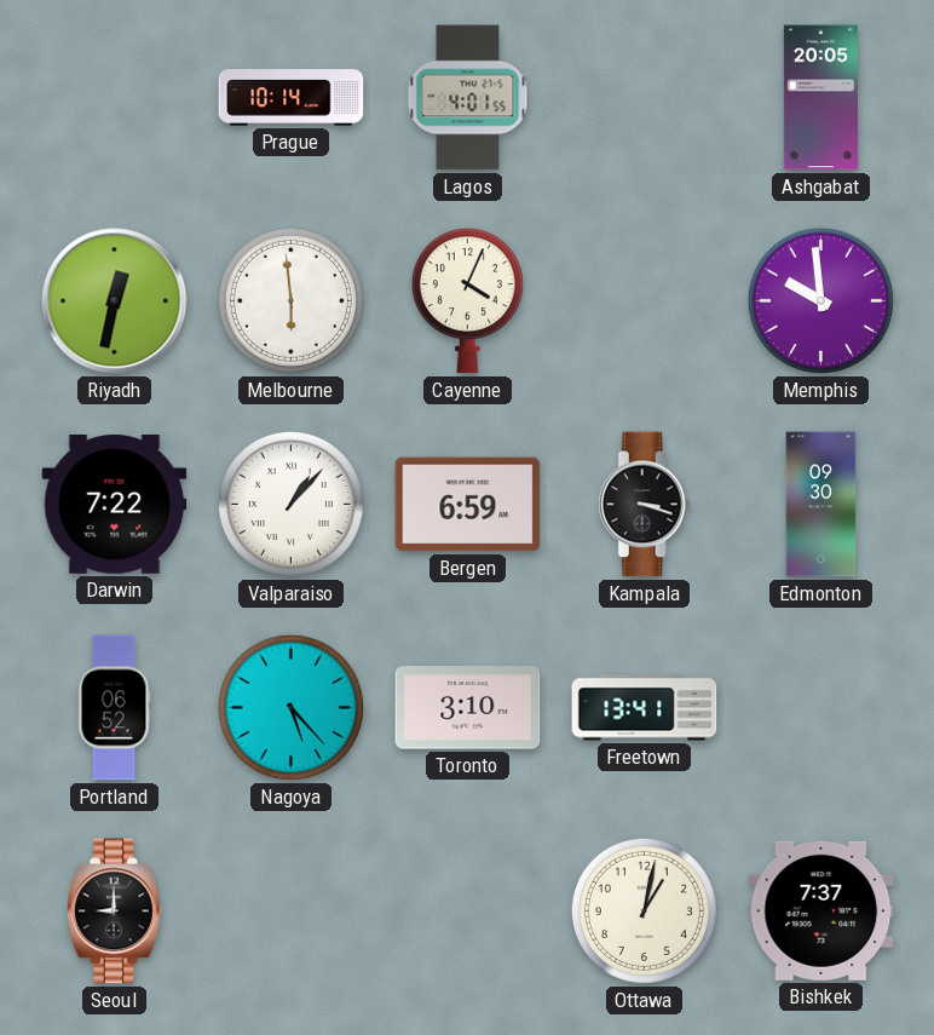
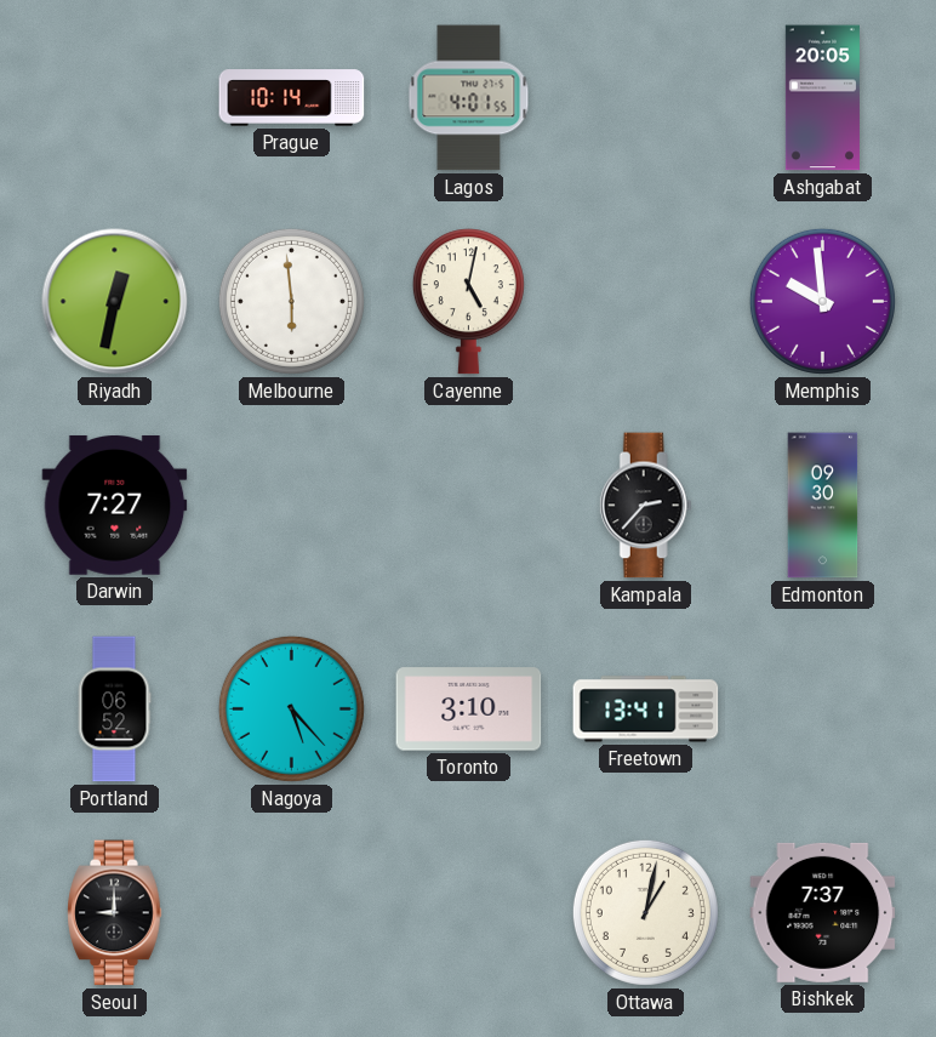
Cayenne: 4:04 -> 5:02
Darwin: 7:22 -> 7:27
Valparaiso: 1:07 -> none
Bergen: 6:59 -> none
Kampala: 3:18 -> 2:37
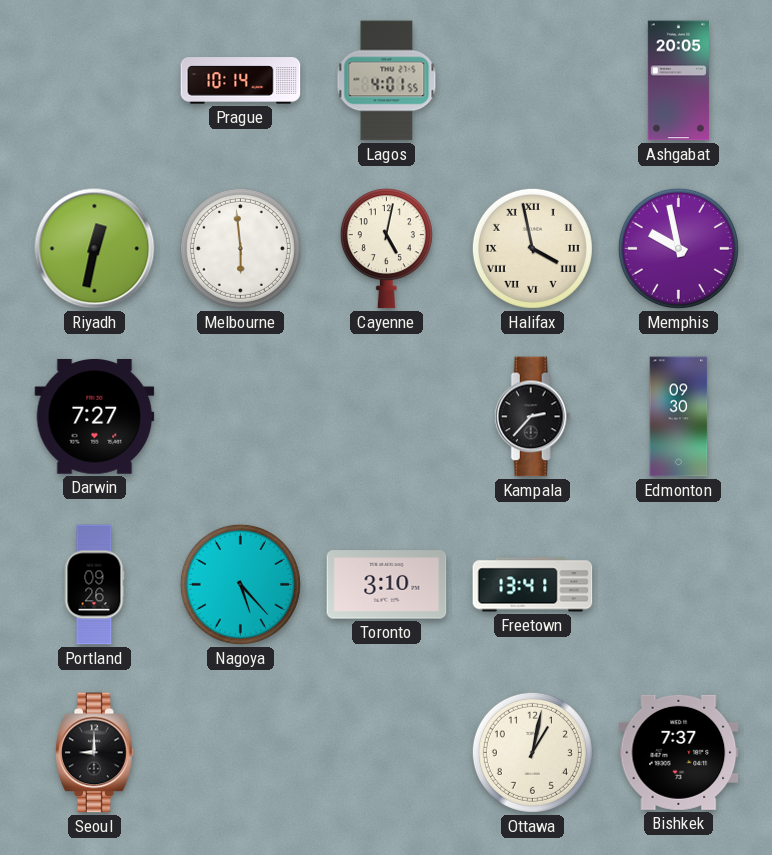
Halifax: none -> 3:58
Memphis: 9:59 -> 9:58
Portland: 06:52 -> 09:26
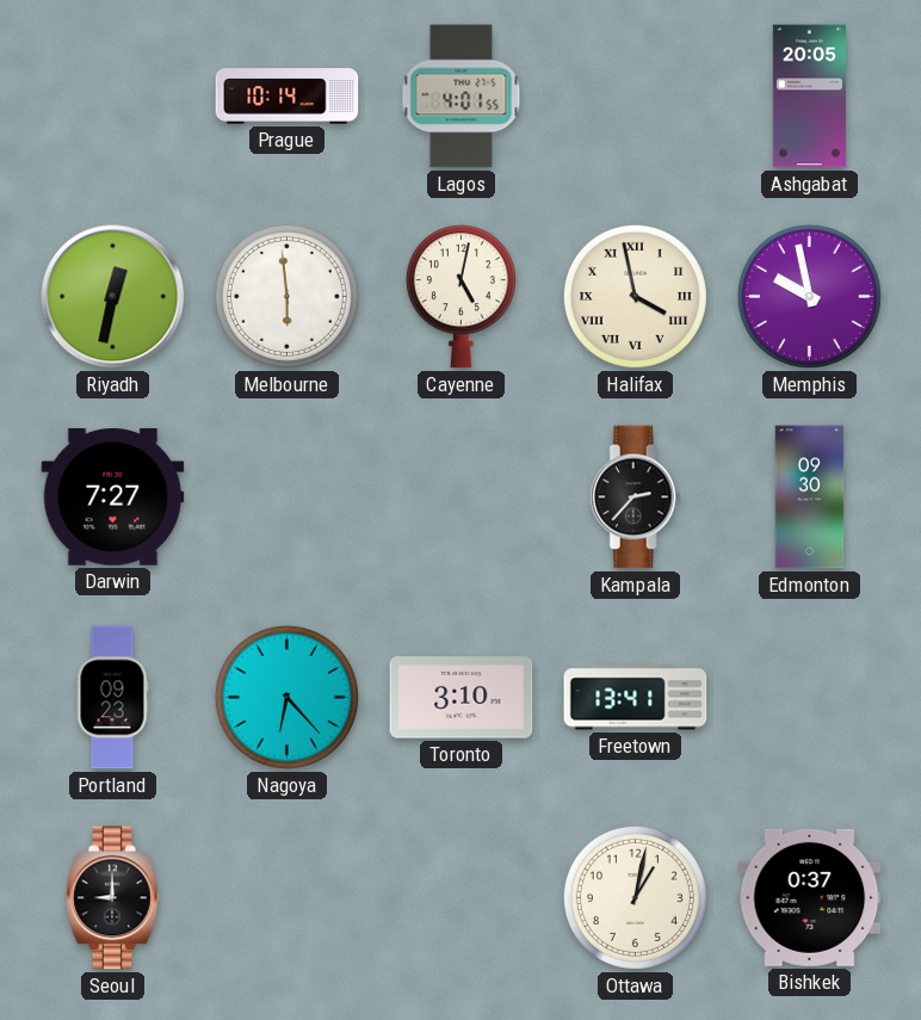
Portland: 09:26 -> 09:23
Nagoya: 5:23 -> 6:23
Bishkek: 7:37 -> 0:37
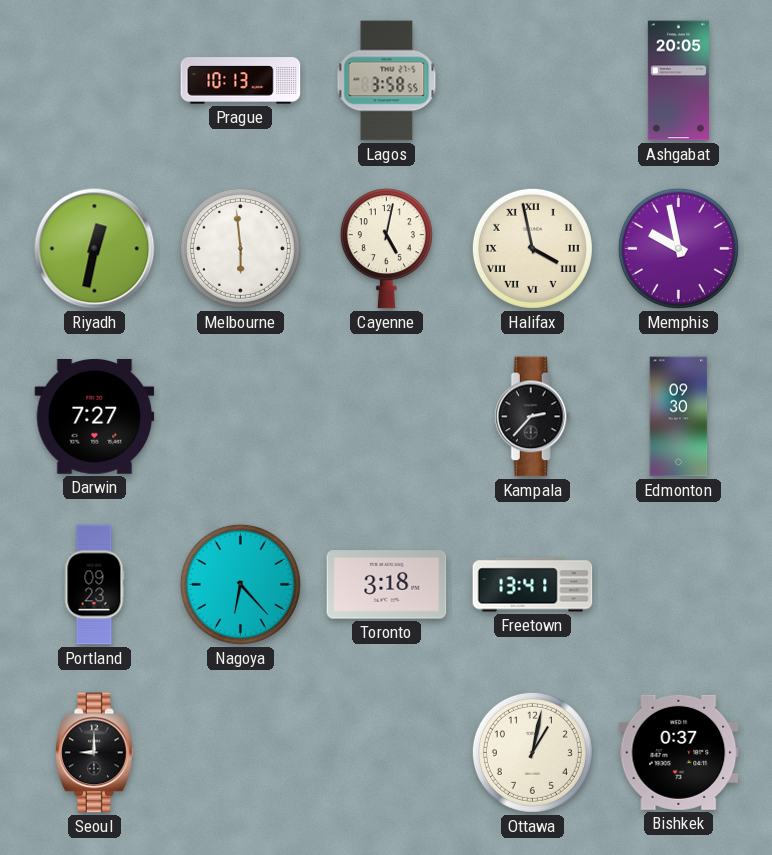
Prague: 10:14 -> 10:13
Lagos: 4:01 -> 3:58
Toronto: 3:10 -> 3:18
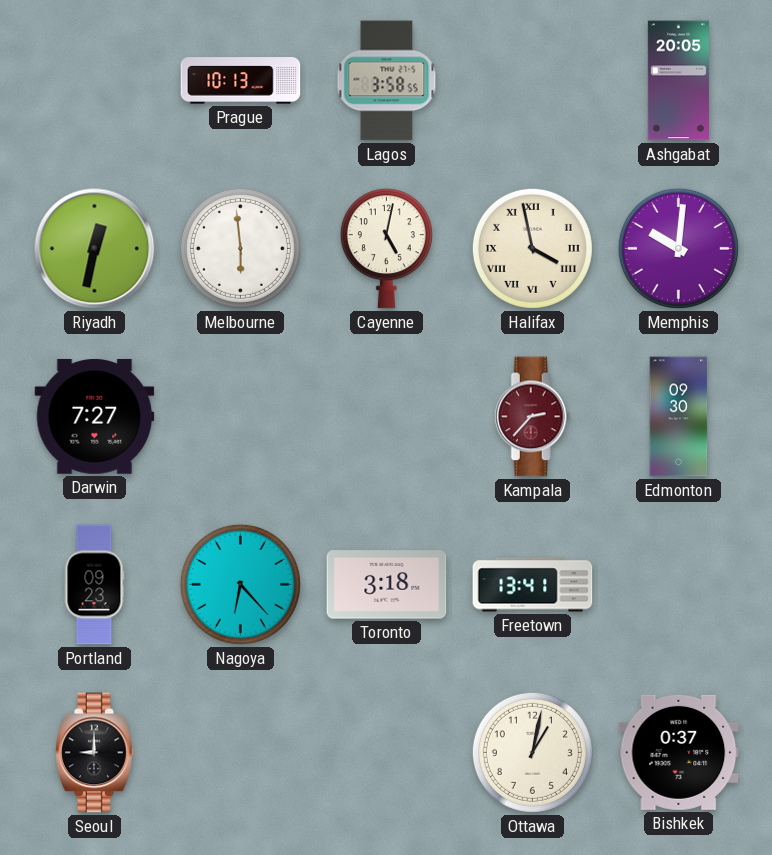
Memphis: 9:58 -> 10:01
Kampala dial: black -> burgundy
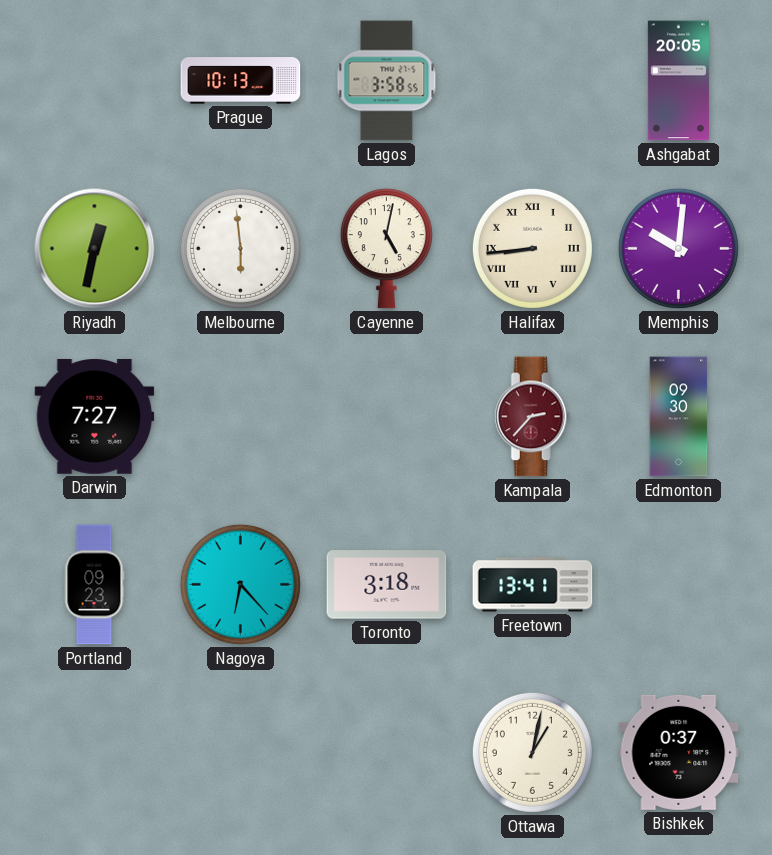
Halifax: 3:58 -> 8:44
Seoul: 9:00 -> none
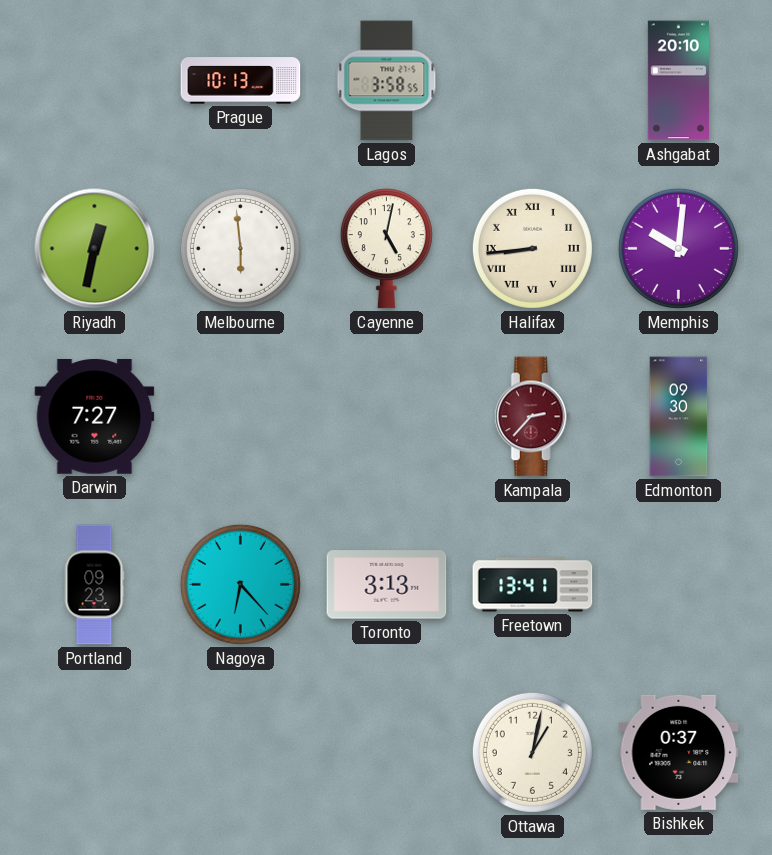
Ashgabat: 20:05 -> 20:10
Toronto: 3:18 -> 3:13
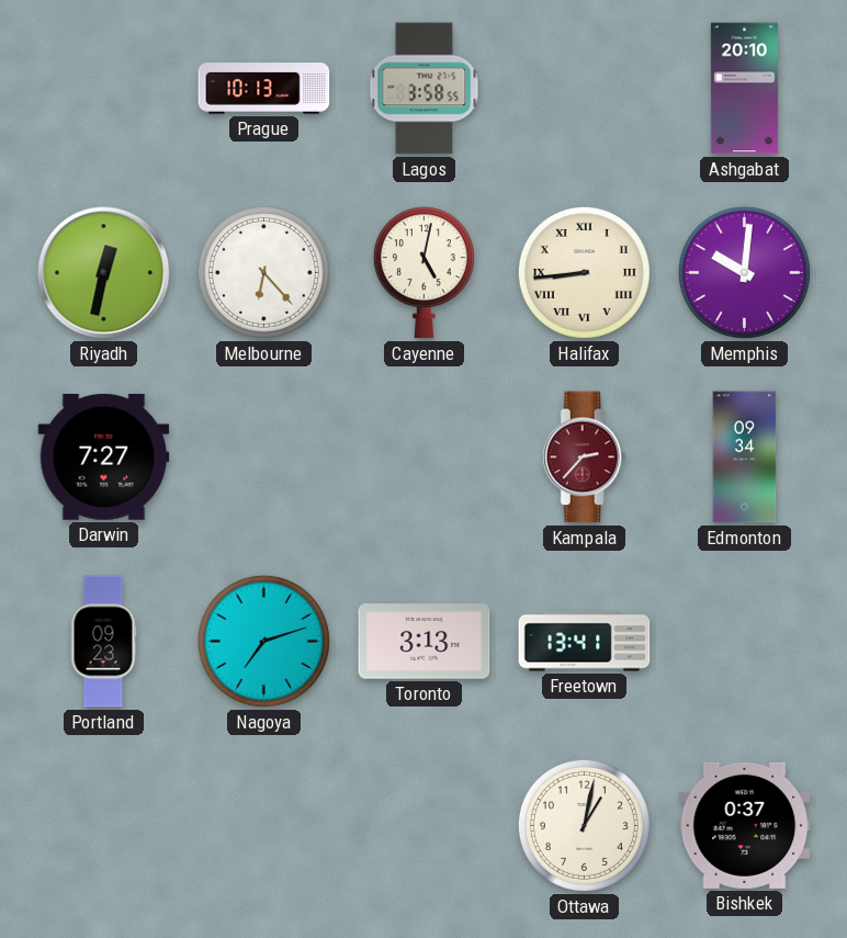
Melbourne: 5:59 -> 6:23
Edmonton: 09:30 -> 09:34
Nagoya: 6:23 -> 7:12
